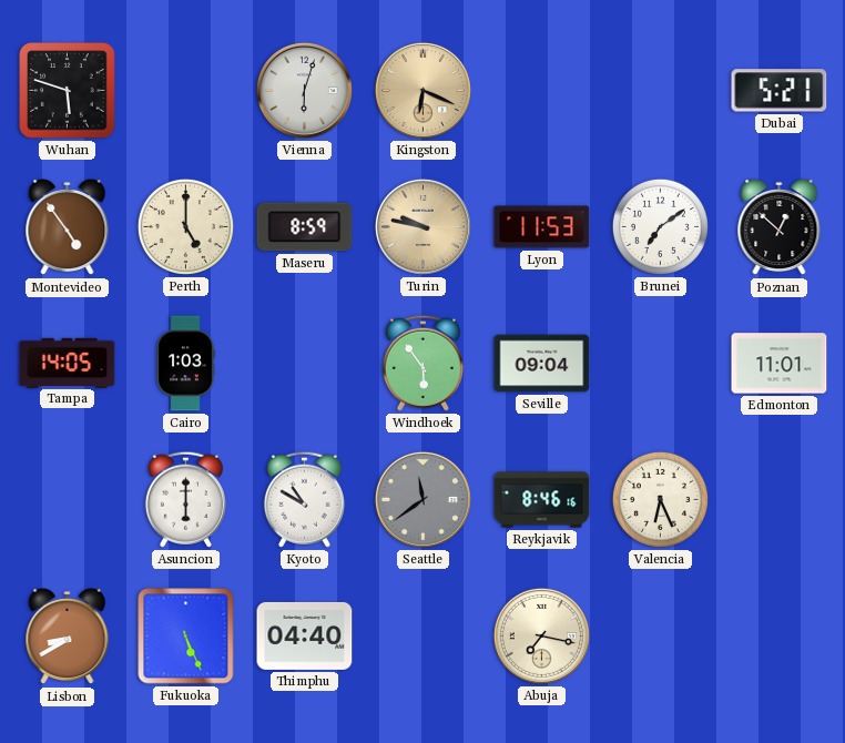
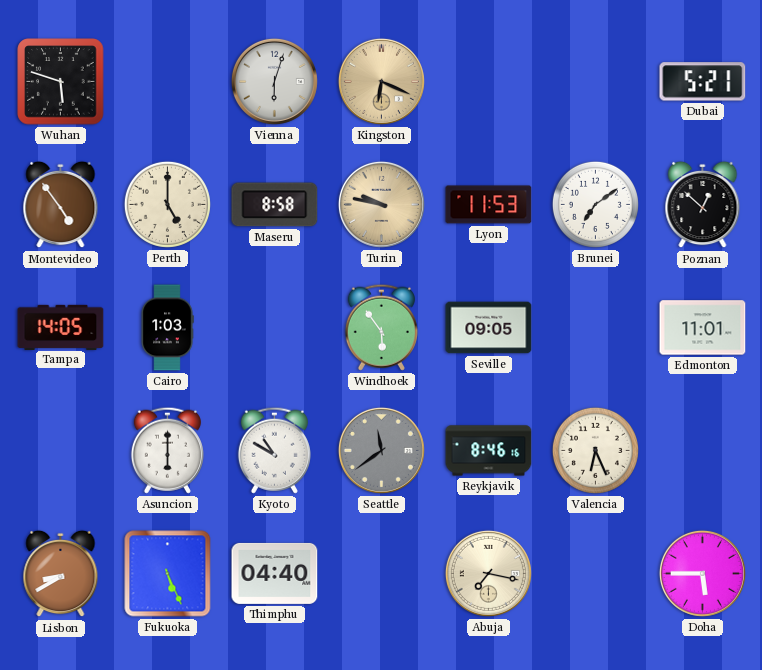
Maseru: 8:59 -> 8:58
Seville: 09:04 -> 09:05
Doha: none -> 5:45
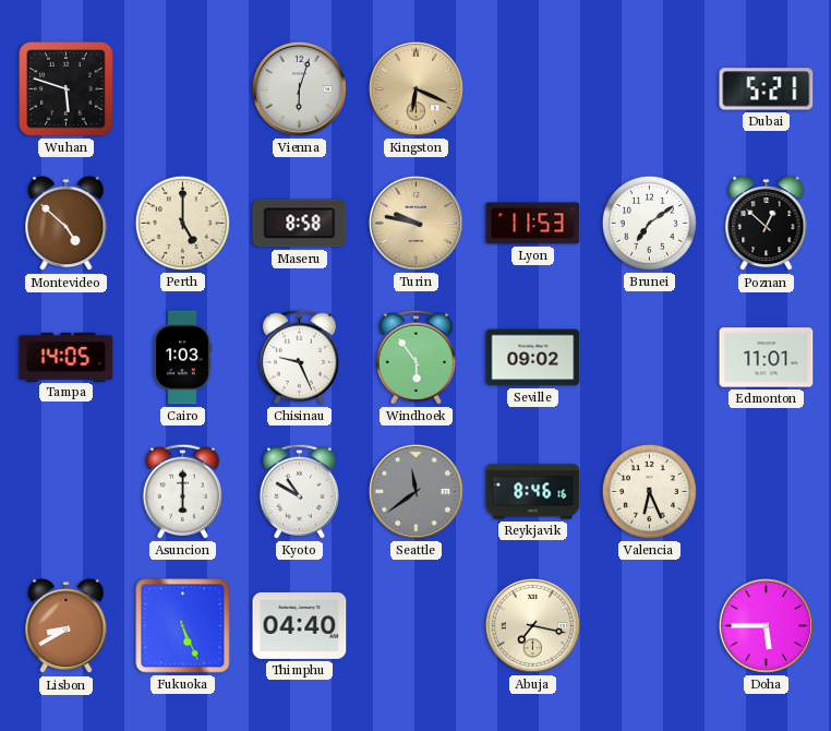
Montevideo: 4:54 -> 4:52
Chisinau: none -> 9:26
Seville: 09:05 -> 09:02
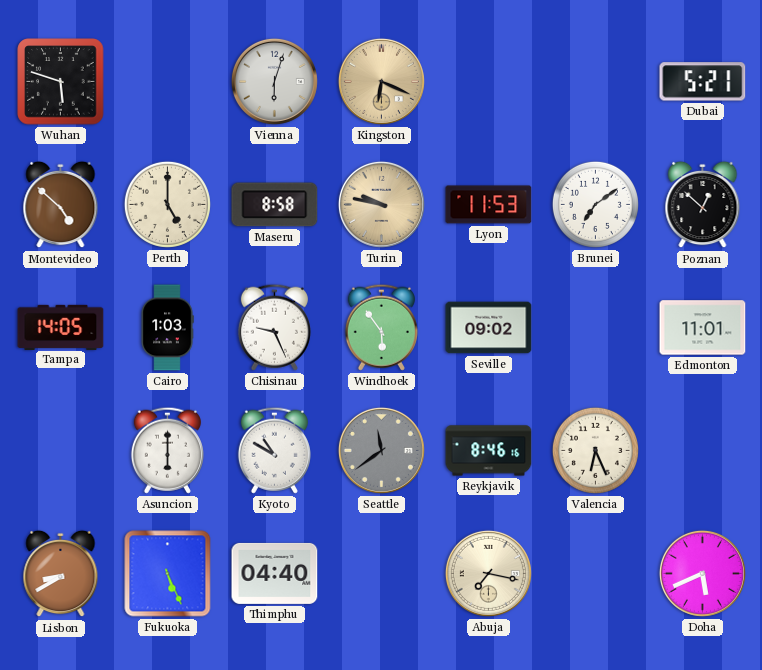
Doha: 5:45 -> 5:41
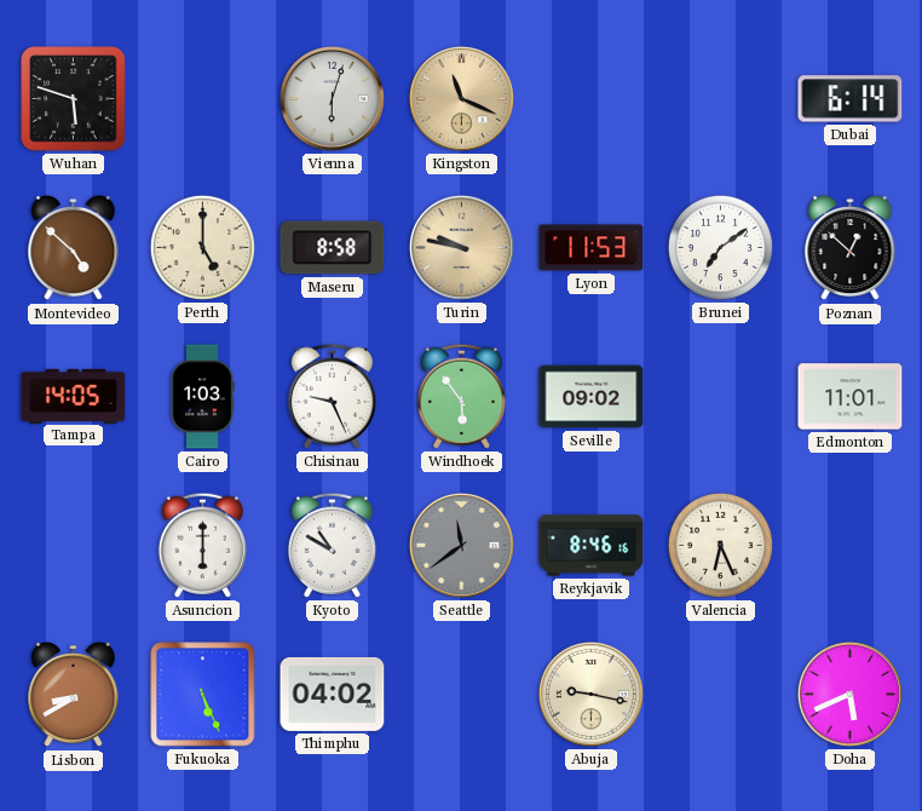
Kingston: 6:19 -> 11:19
Dubai: 5:21 -> 6:14
Thimphu: 04:40 -> 04:02
Abuja: 7:17 -> 9:17
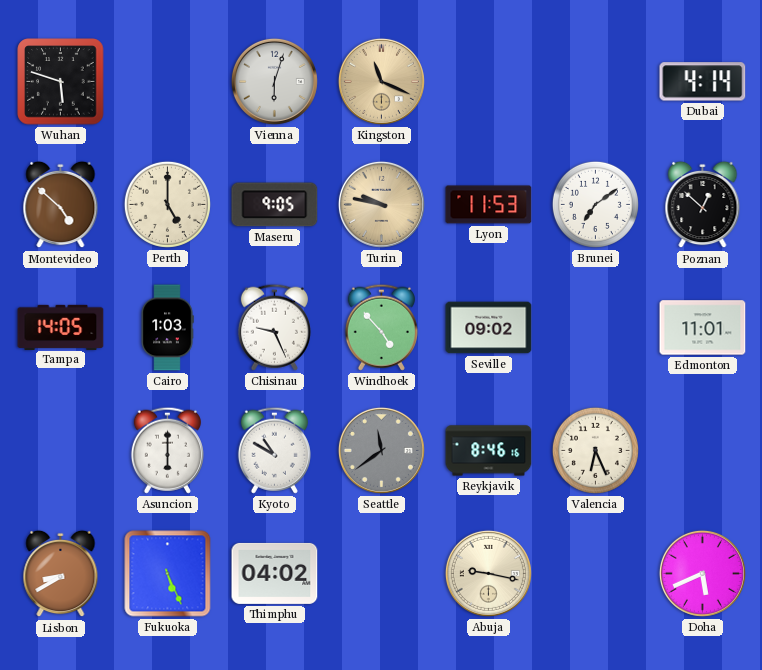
Dubai: 6:14 -> 4:14
Maseru: 8:58 -> 9:05
Windhoek: 5:54 -> 4:53
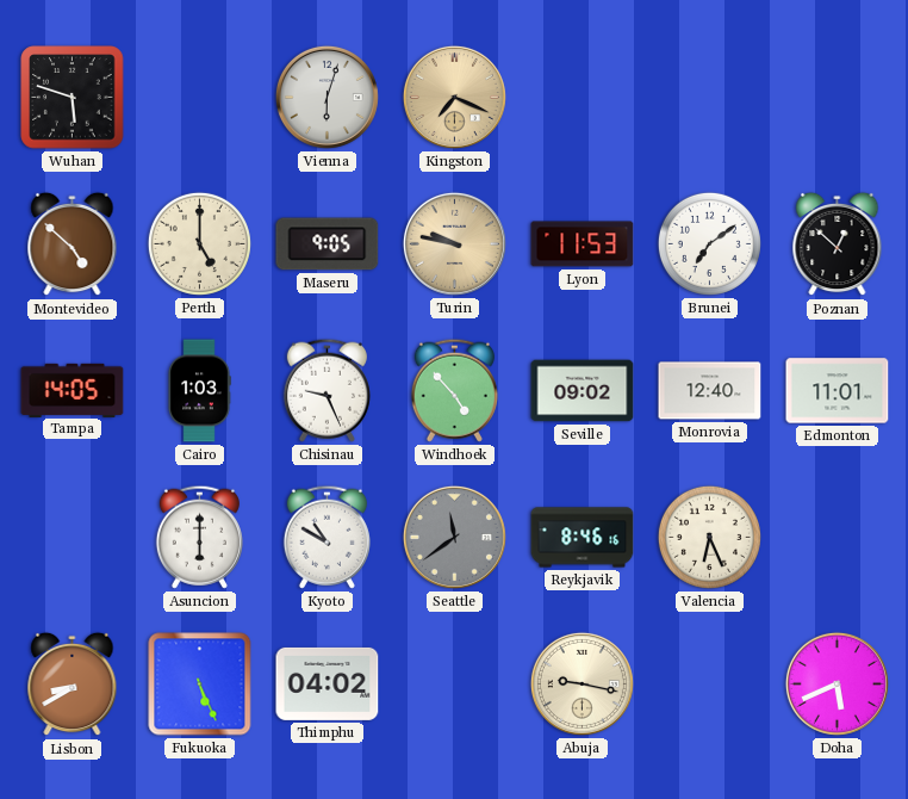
Kingston: 11:19 -> 7:19
Dubai: 4:14 -> none
Monrovia: none -> 12:40
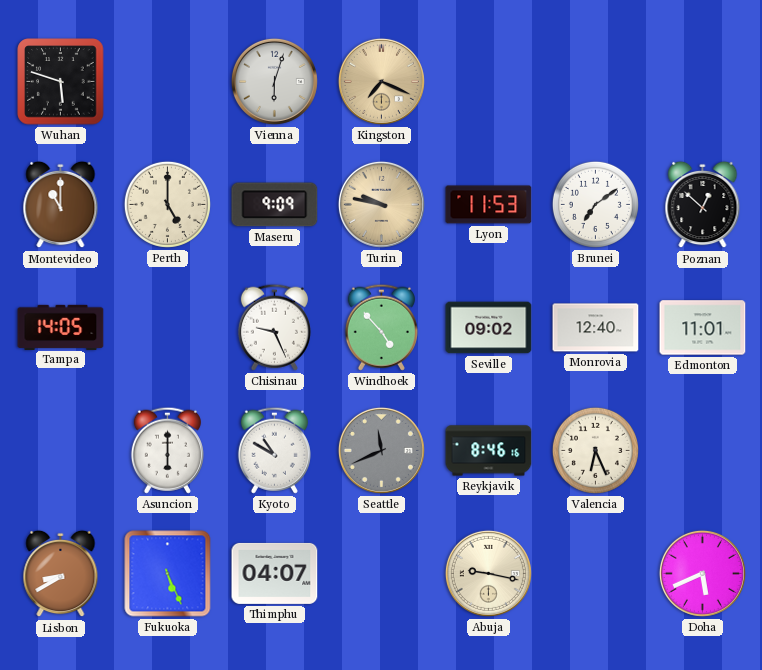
Montevideo: 4:52 -> 11:00
Maseru: 9:05 -> 9:09
Cairo: 1:03 -> none
Seattle: 11:39 -> 11:41
Thimphu: 04:02 -> 04:07
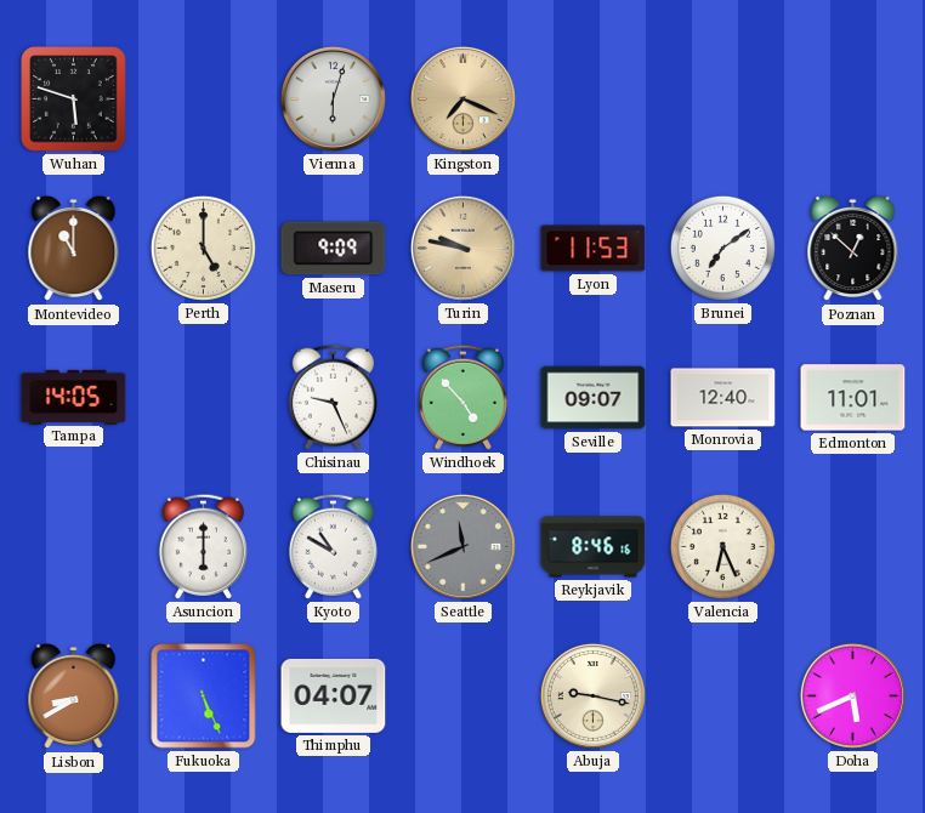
Seville: 09:02 -> 09:07
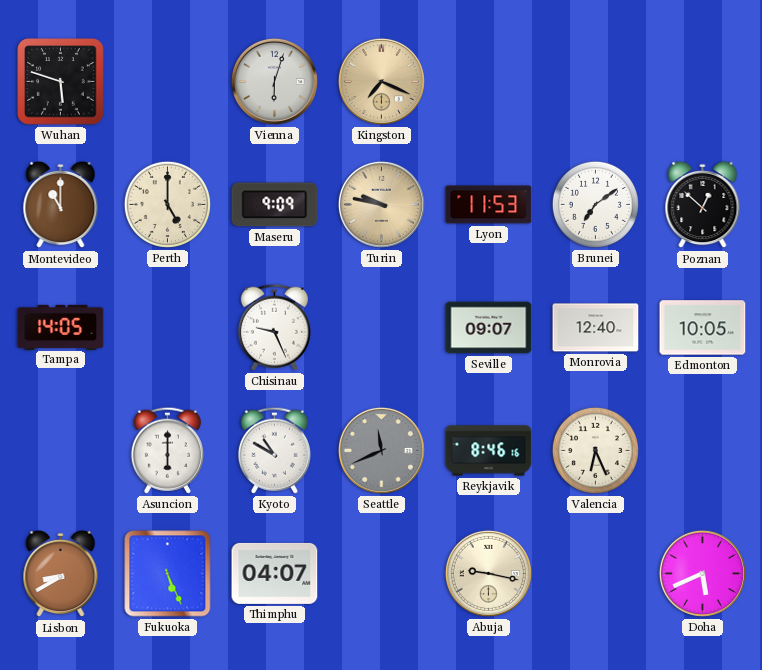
Windhoek: 4:53 -> none
Edmonton: 11:01 -> 10:05
